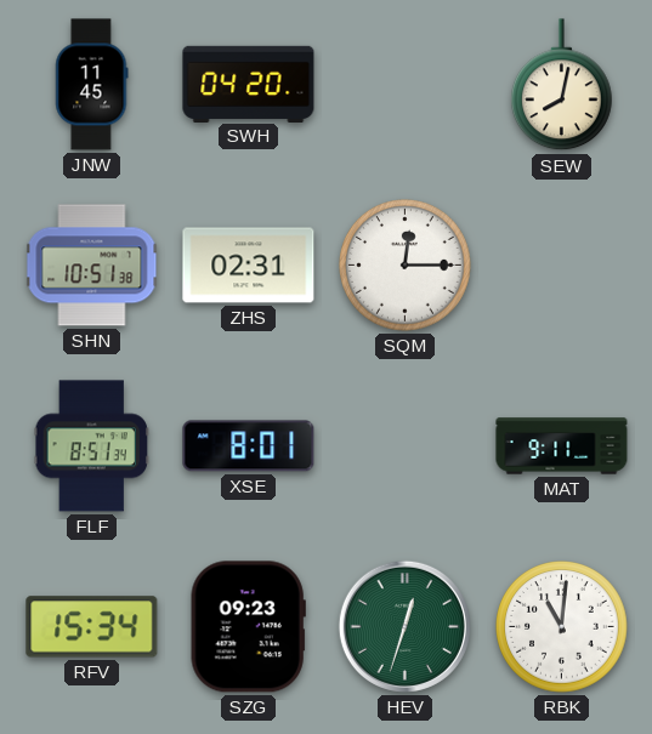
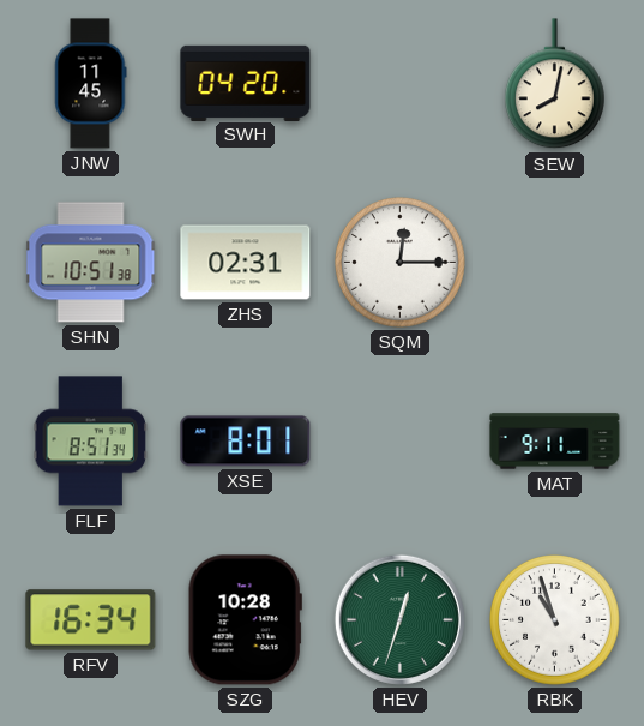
RFV: 15:34 -> 16:34
SZG: 09:23 -> 10:28
RBK: 11:01 -> 10:57
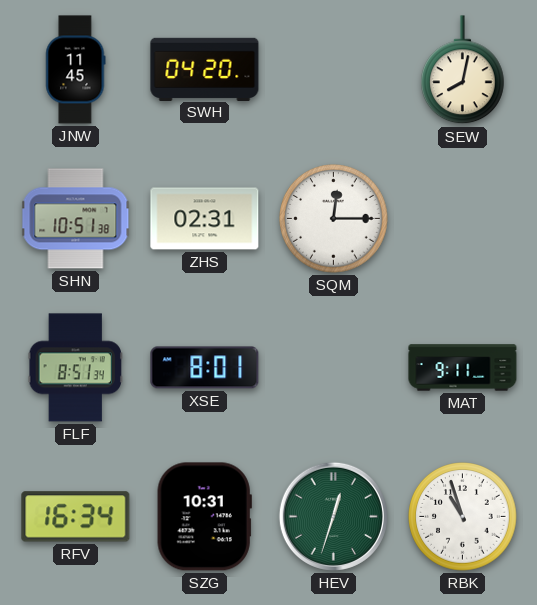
SZG: 10:28 -> 10:31
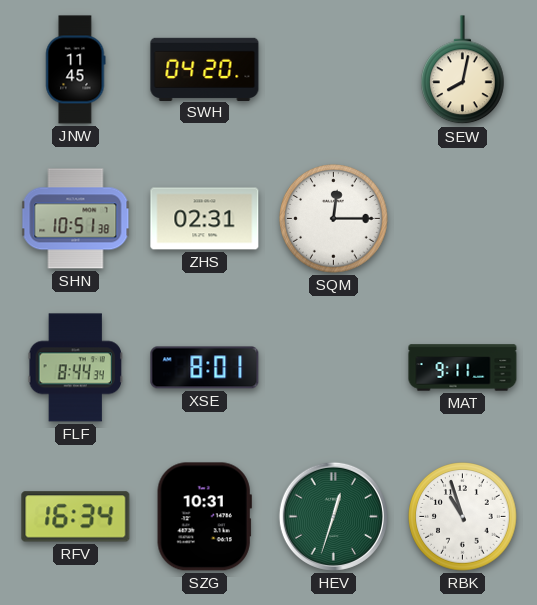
FLF: 8:51 -> 8:44
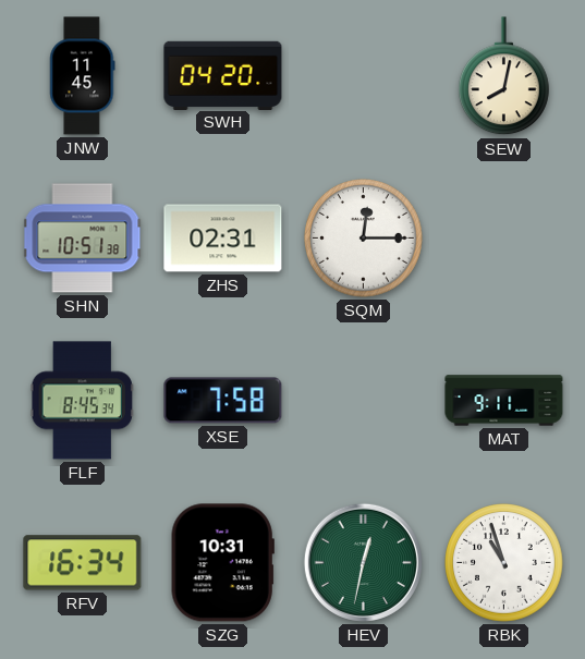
FLF: 8:44 -> 8:45
XSE: 8:01 -> 7:58
HEV: 12:33 -> 12:32
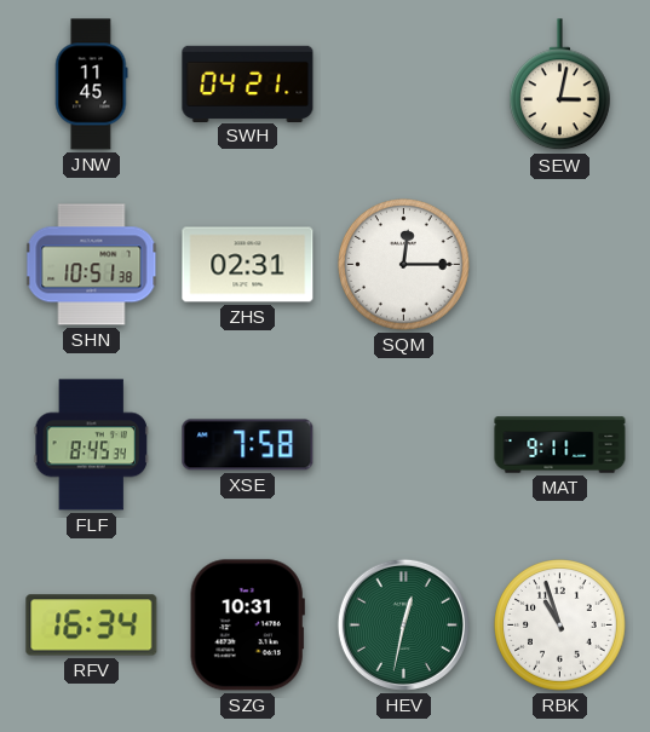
SWH: 04:20 -> 04:21
SEW: 8:02 -> 3:02
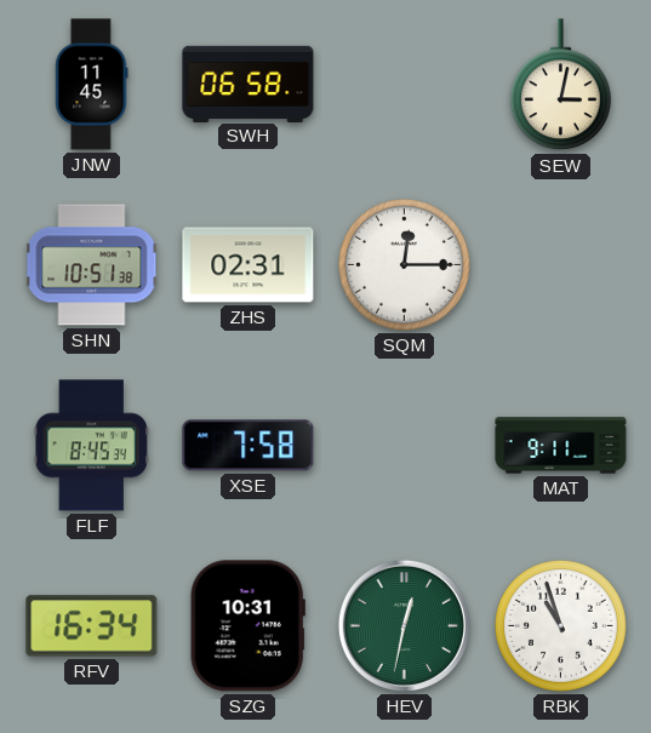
SWH: 04:21 -> 06:58
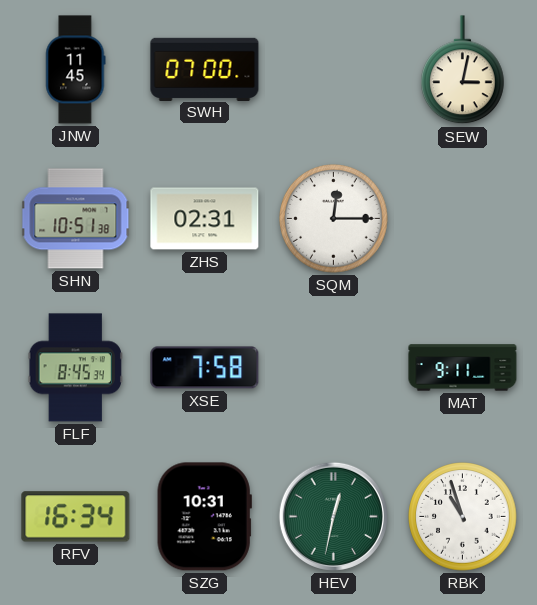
SWH: 06:58 -> 07:00
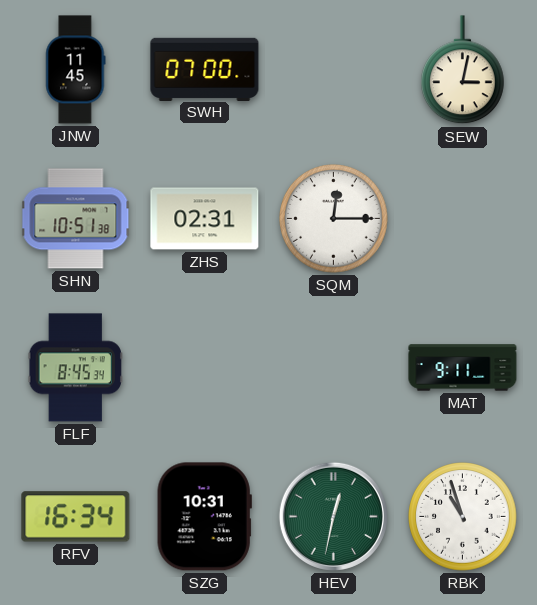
XSE: 7:58 -> none
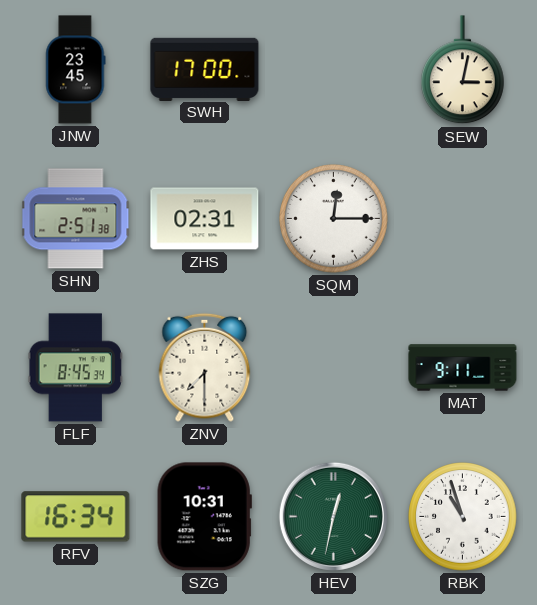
JNW: 11:45 -> 23:45
SWH: 07:00 -> 17:00
SHN: 10:51 -> 2:51
ZNV: none -> 7:30
